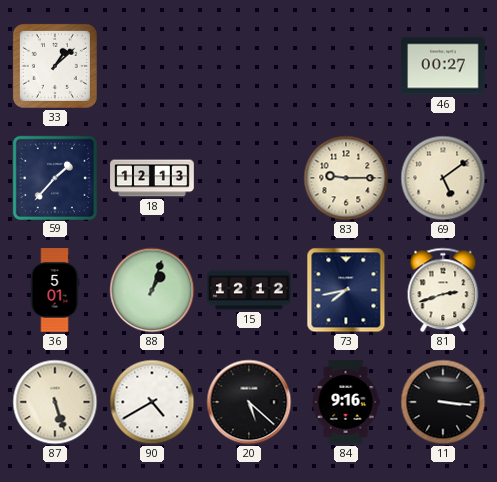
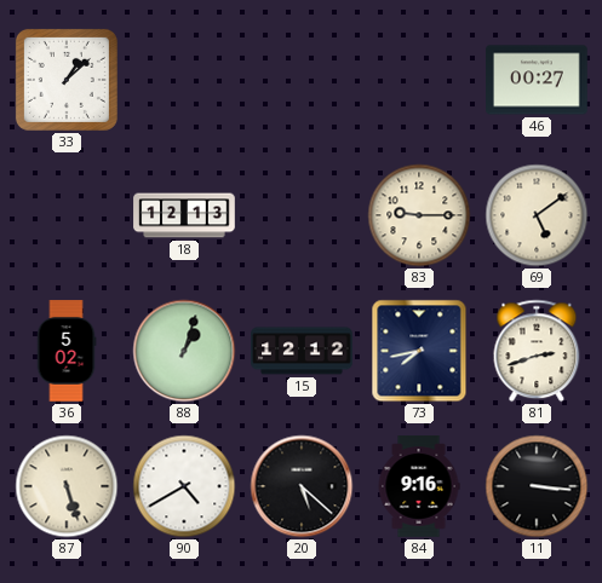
59: 1:37 -> none
36: 5:01 -> 5:02
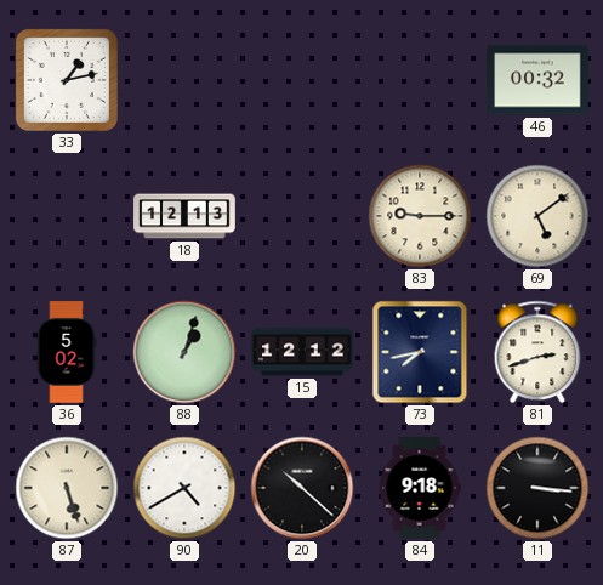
33: 1:08 -> 1:13
46: 00:27 -> 00:32
20: 5:22 -> 10:22
84: 9:16 -> 9:18
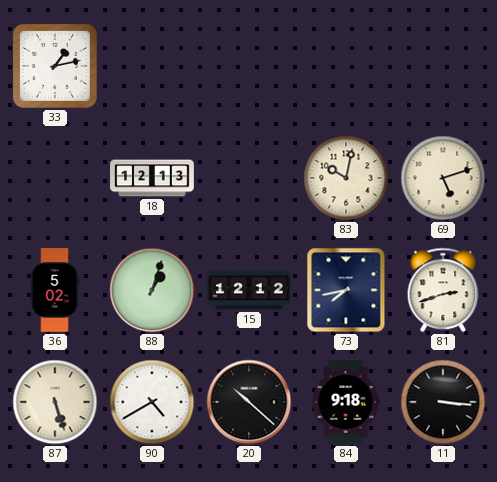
46: 00:32 -> none
83: 9:15 -> 10:02
69: 5:09 -> 5:12
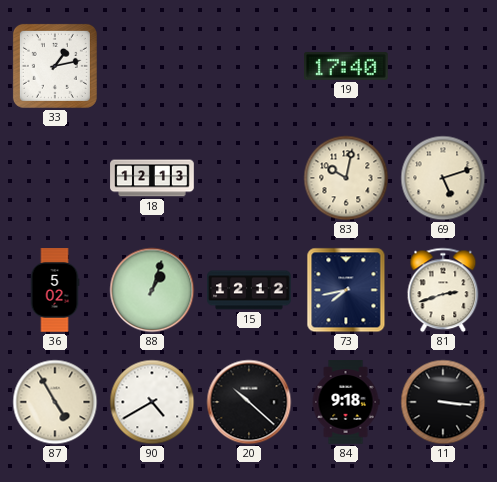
19: none -> 17:40
87: 5:27 -> 4:55
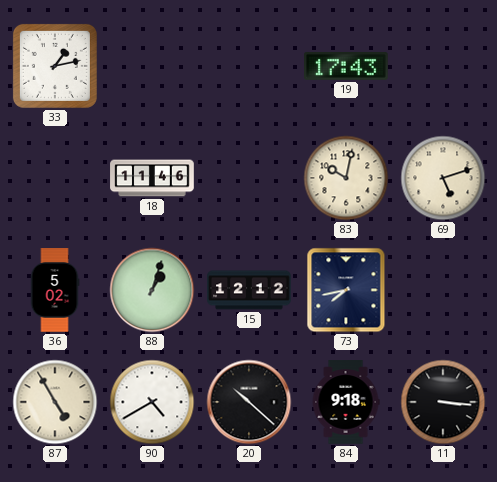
19: 17:40 -> 17:43
18: 12:13 -> 11:46
81: 2:42 -> none
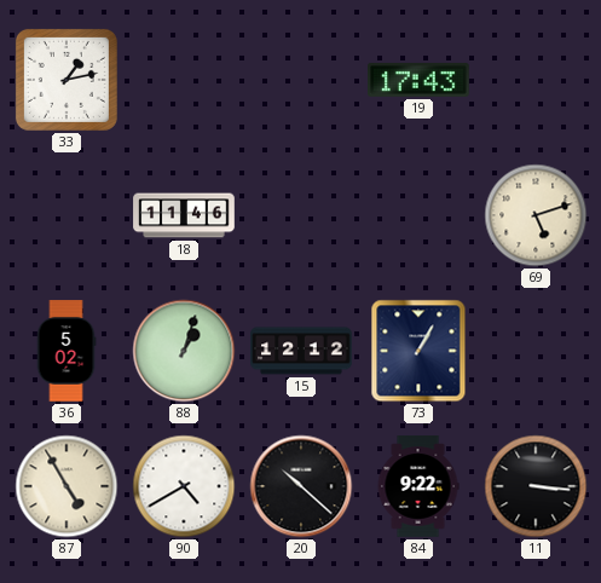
83: 10:02 -> none
73: 7:43 -> 1:05
84: 9:18 -> 9:22
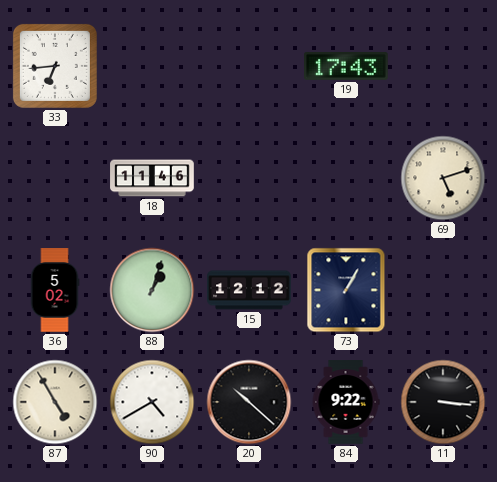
33: 1:13 -> 6:44
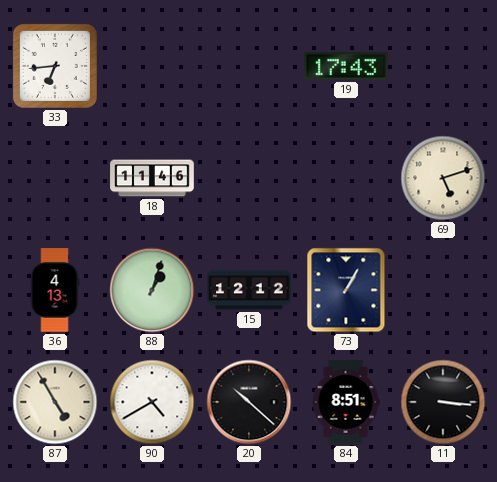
36: 5:02 -> 4:13
84: 9:22 -> 8:51
